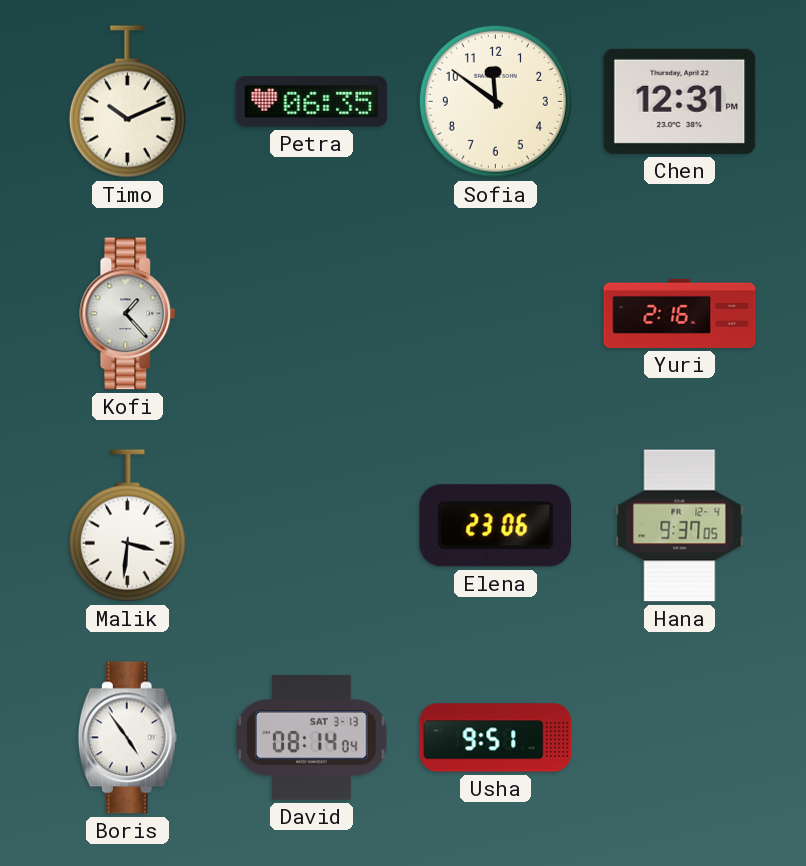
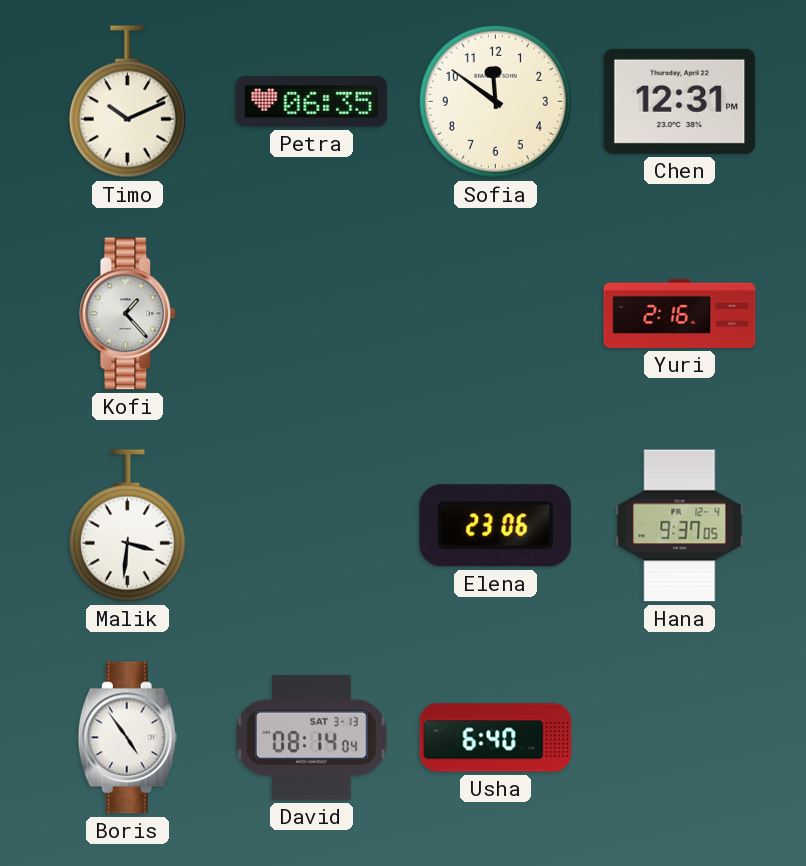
Usha: 9:51 -> 6:40
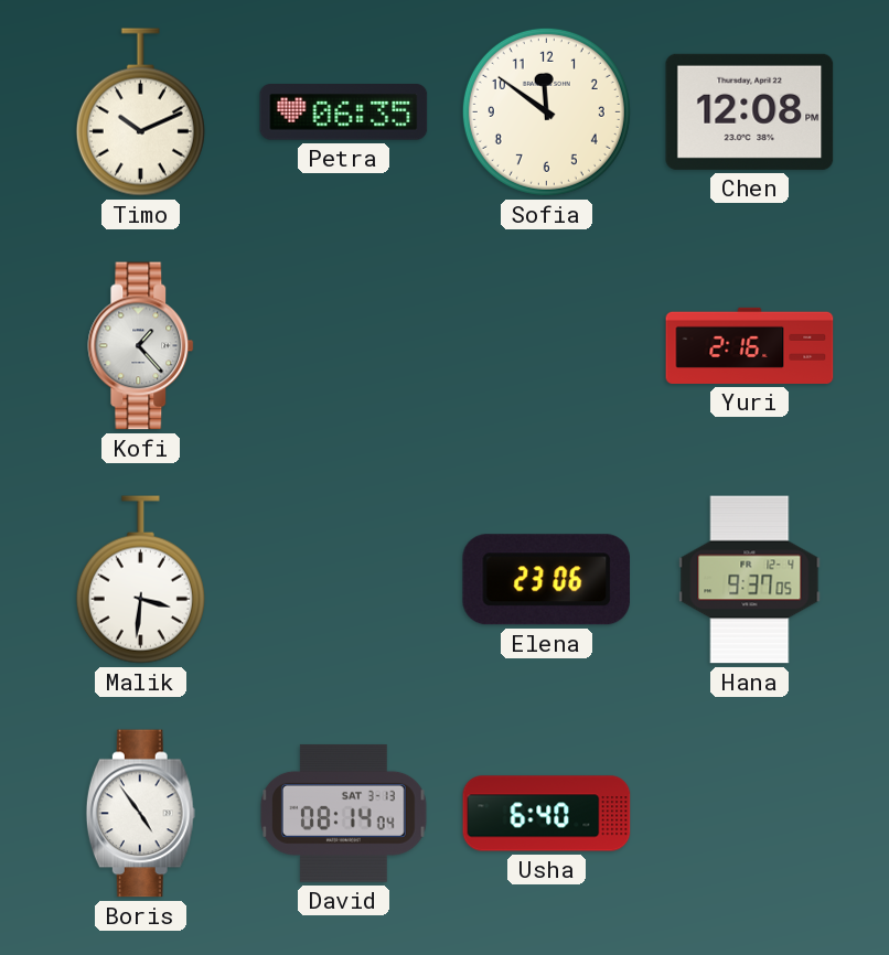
Chen: 12:31 -> 12:08
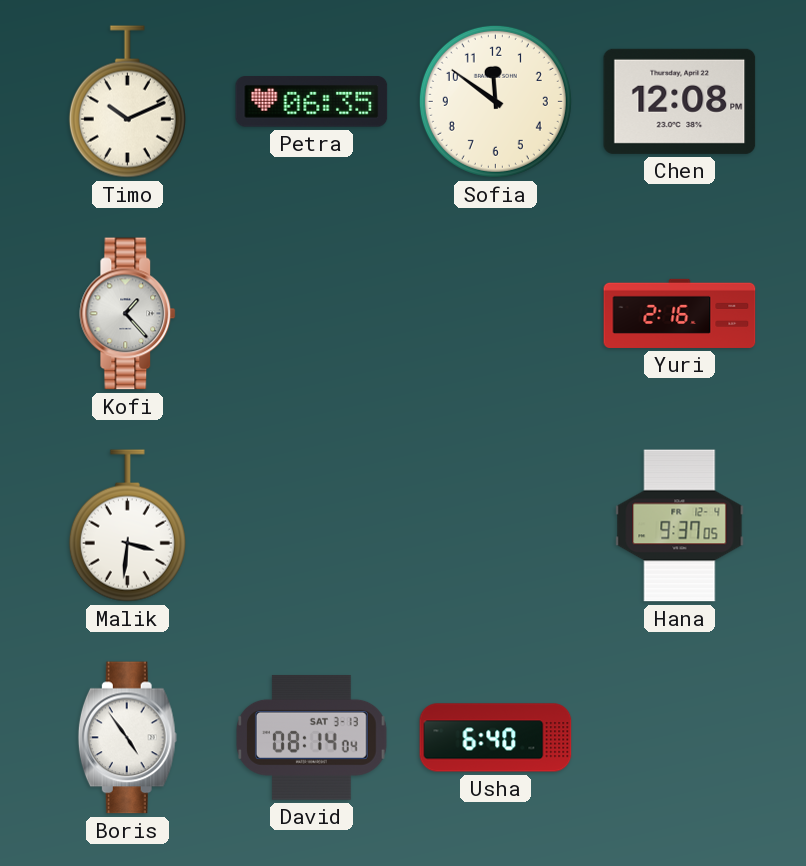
Elena: 23:06 -> none
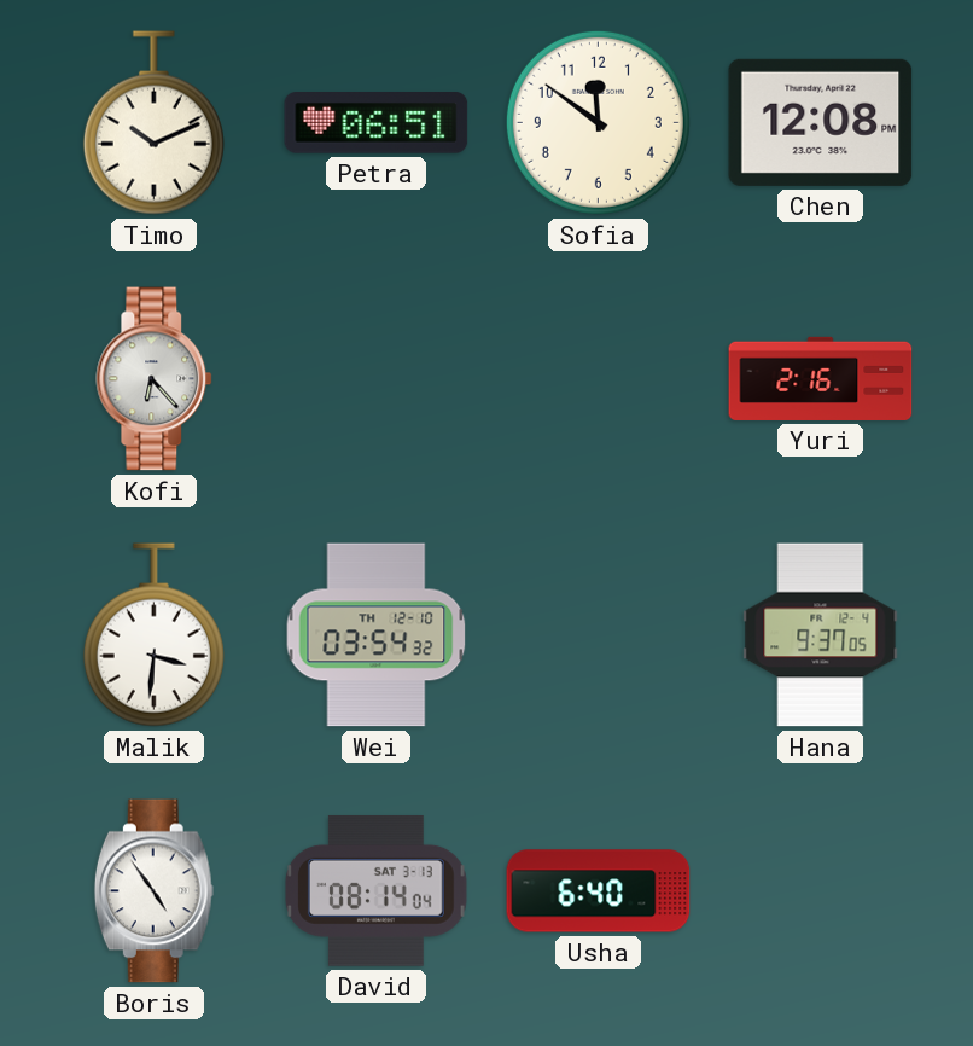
Petra: 06:35 -> 06:51
Kofi: 1:23 -> 6:23
Wei: none -> 03:54
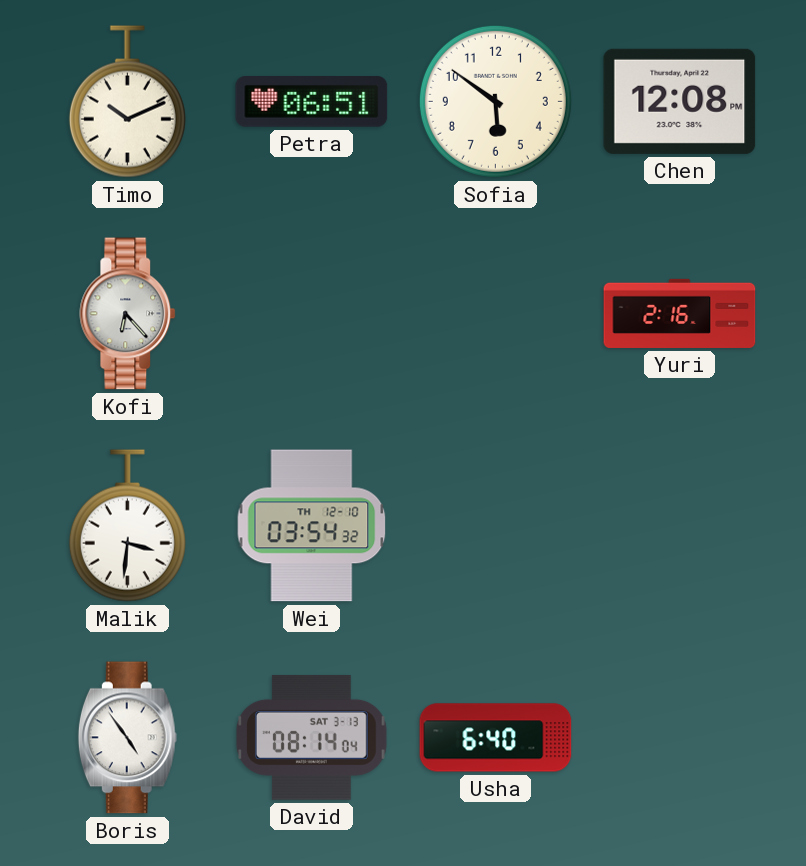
Sofia: 11:51 -> 5:51
Hana: 9:37 -> none
